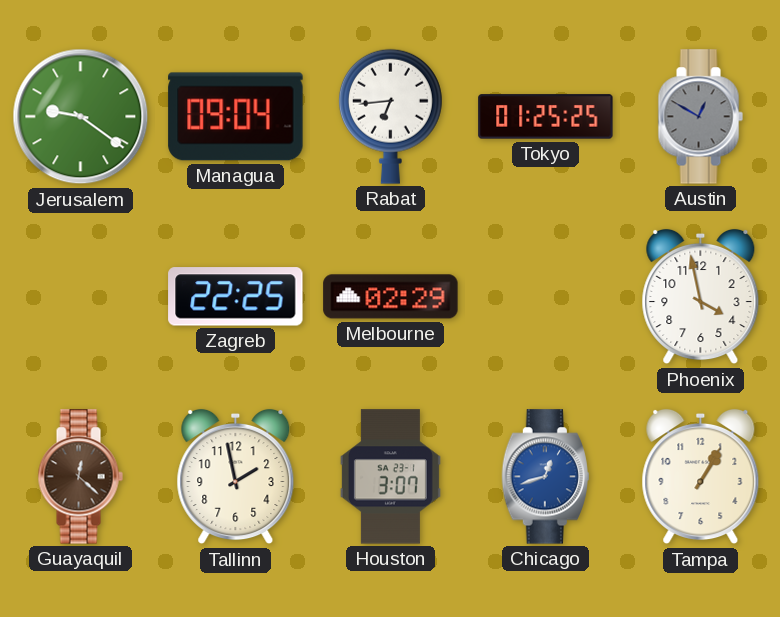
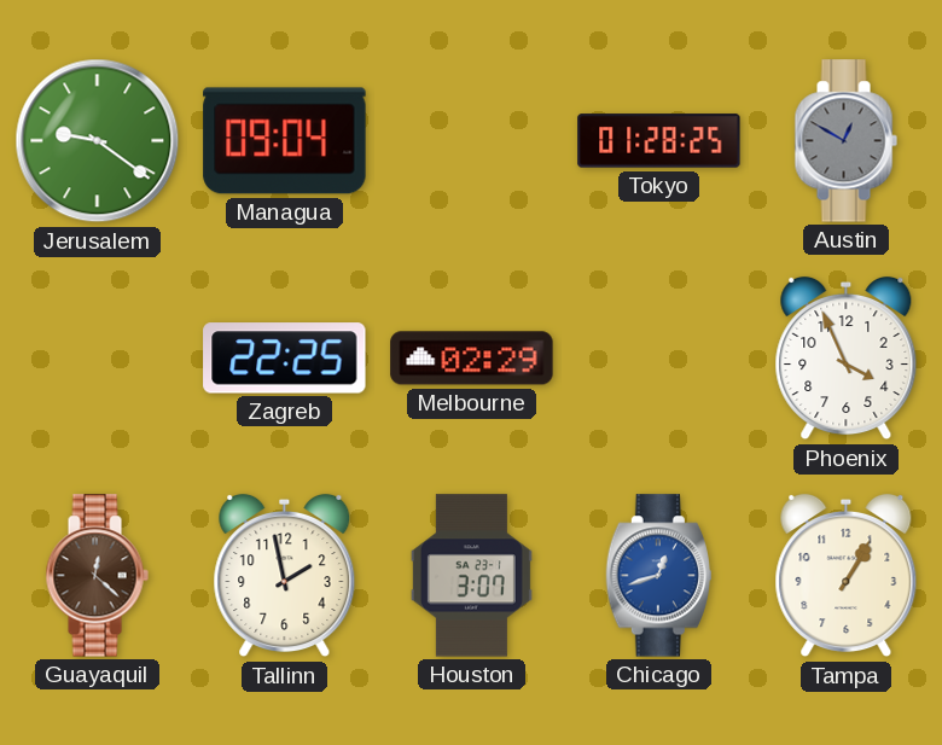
Rabat: 6:44 -> none
Tokyo: 01:25 -> 01:28
Phoenix: 3:58 -> 3:56
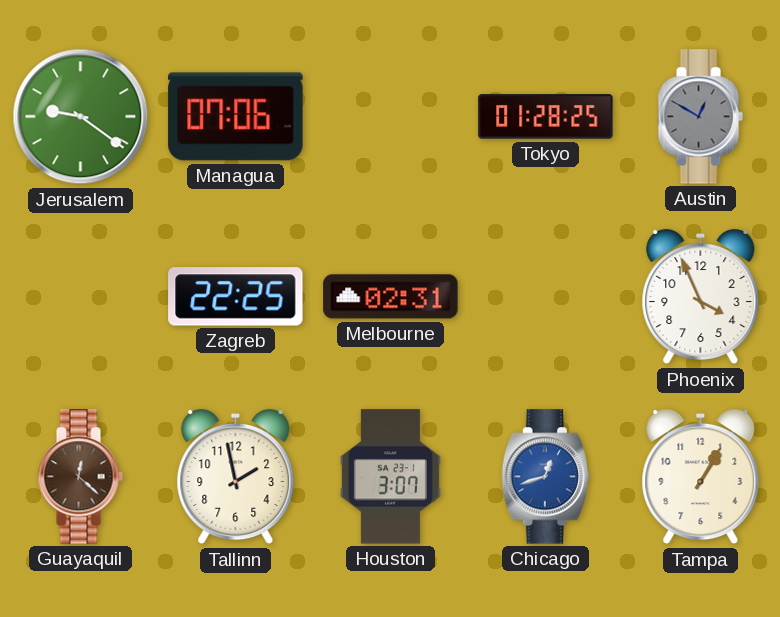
Managua: 09:04 -> 07:06
Melbourne: 02:29 -> 02:31
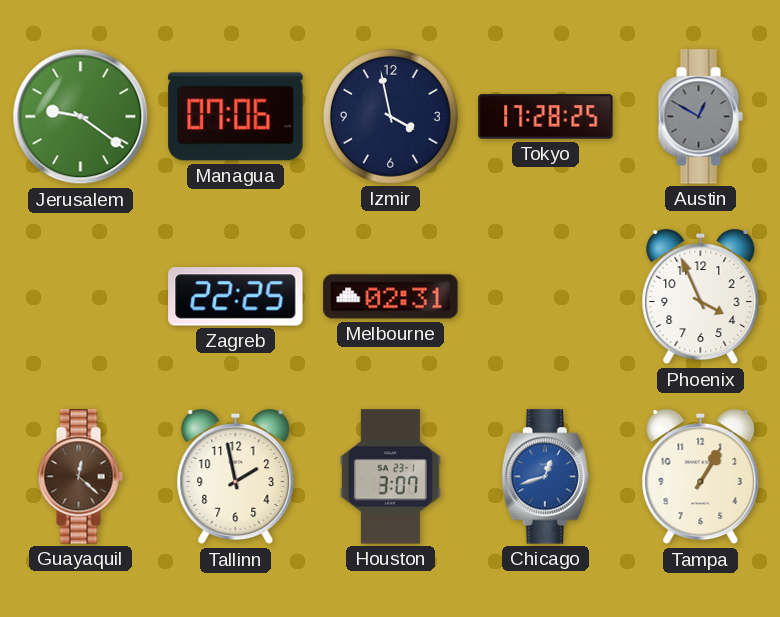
Izmir: none -> 3:58
Tokyo: 01:28 -> 17:28
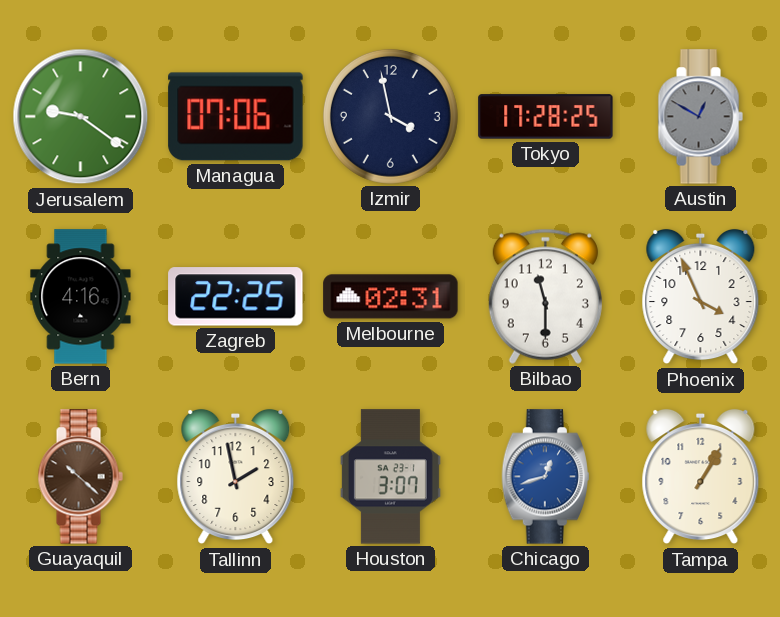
Bern: none -> 4:16
Bilbao: none -> 11:30
Guayaquil: 12:22 -> 10:22
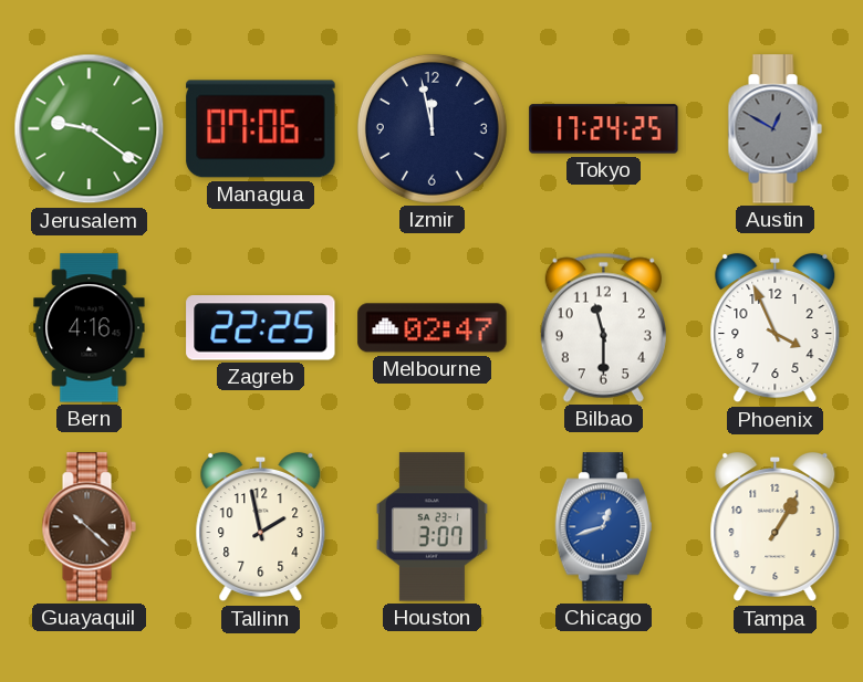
Izmir: 3:58 -> 11:58
Tokyo: 17:28 -> 17:24
Melbourne: 02:31 -> 02:47
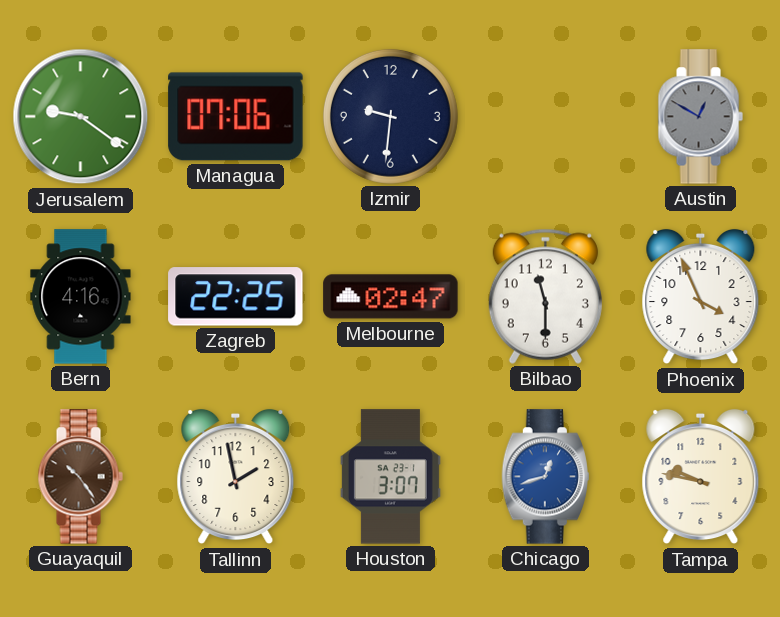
Izmir: 11:58 -> 9:31
Tokyo: 17:24 -> none
Guayaquil: 10:22 -> 10:24
Tampa: 1:05 -> 9:47
